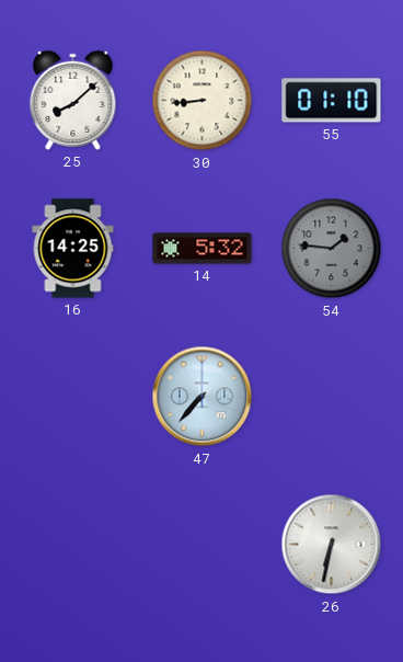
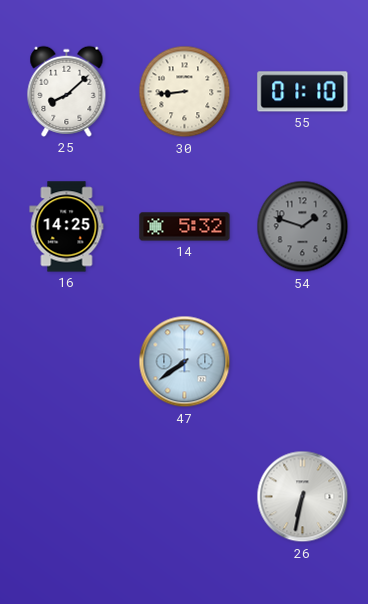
54: 1:46 -> 1:48
47: 7:37 -> 7:39
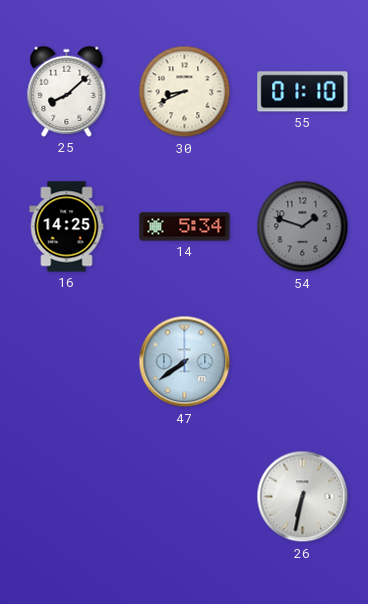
30: 8:44 -> 8:41
14: 5:32 -> 5:34
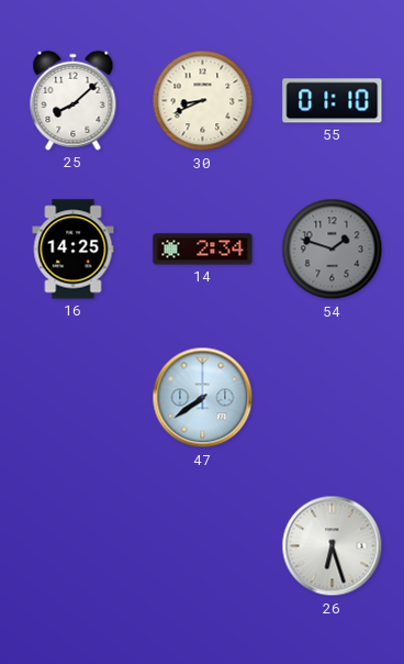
14: 5:34 -> 2:34
26: 6:32 -> 6:27
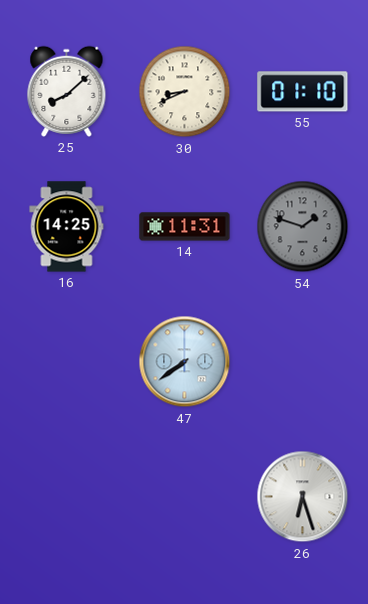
14: 2:34 -> 11:31
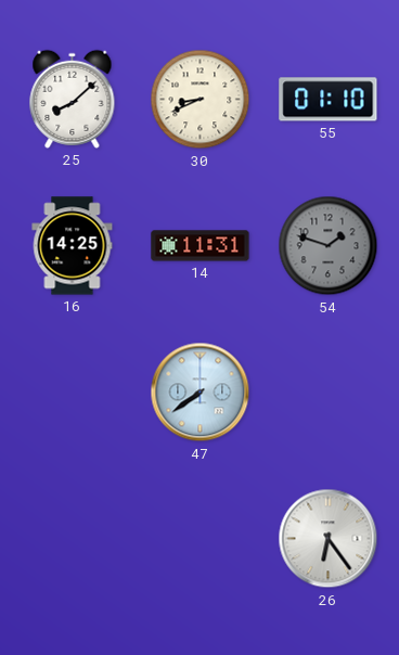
26: 6:27 -> 6:24
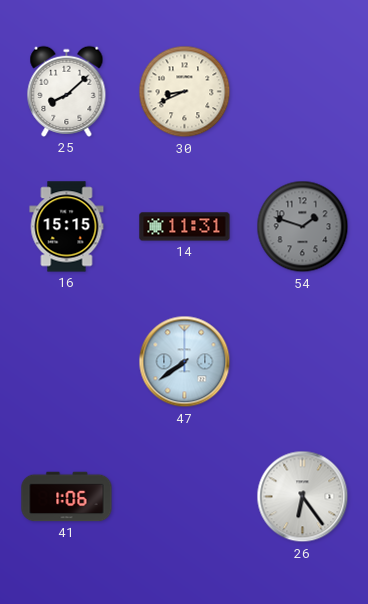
55: 01:10 -> none
16: 14:25 -> 15:15
41: none -> 1:06
